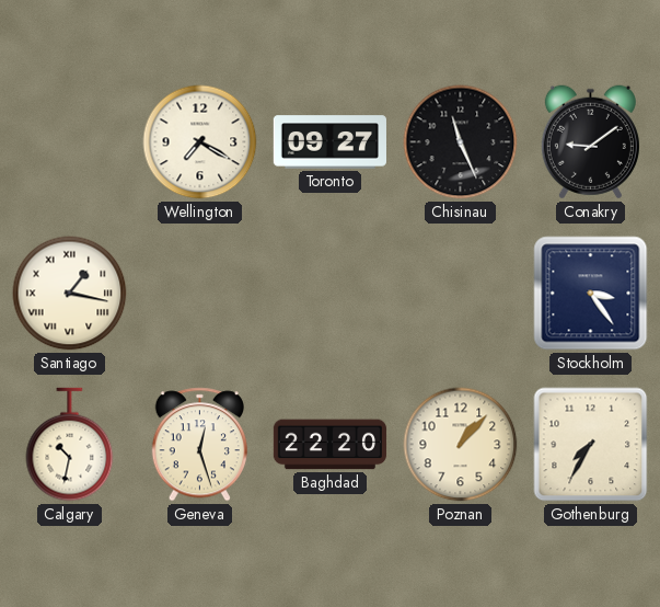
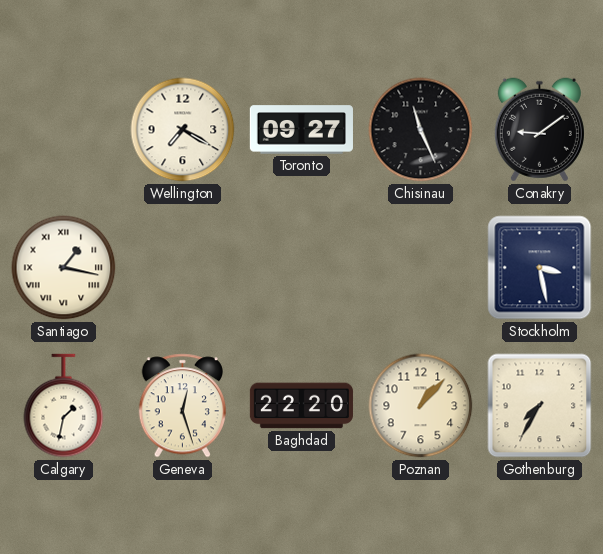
Stockholm: 3:24 -> 3:28
Calgary: 10:32 -> 1:32
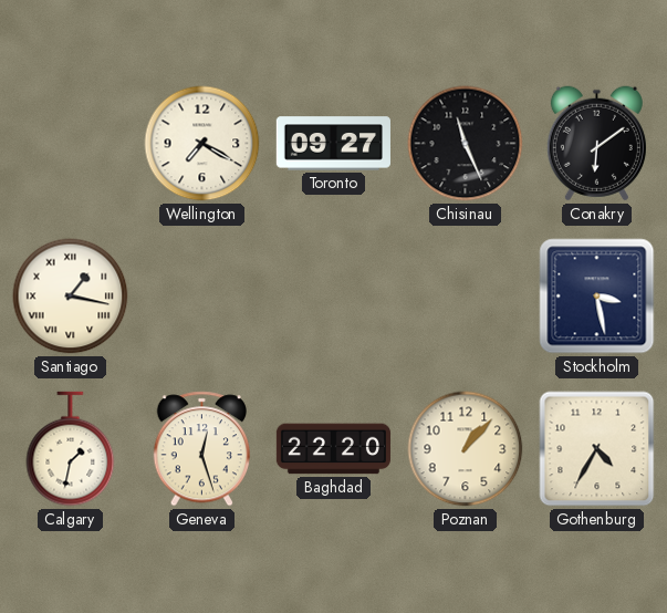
Conakry: 9:09 -> 6:09
Gothenburg: 7:35 -> 4:35
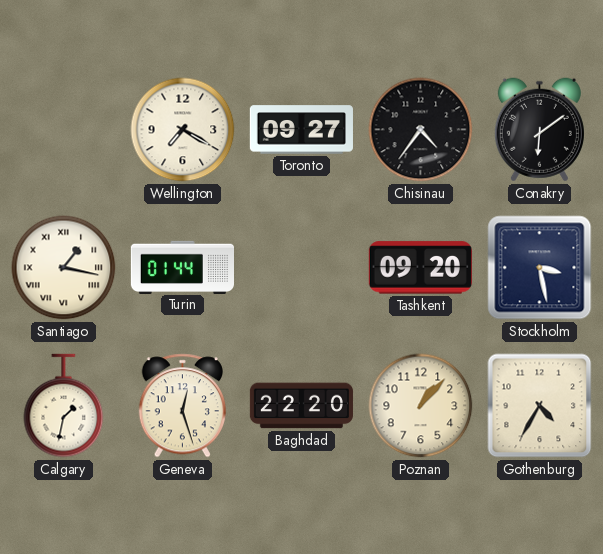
Chisinau: 11:26 -> 4:36
Turin: none -> 01:44
Tashkent: none -> 09:20
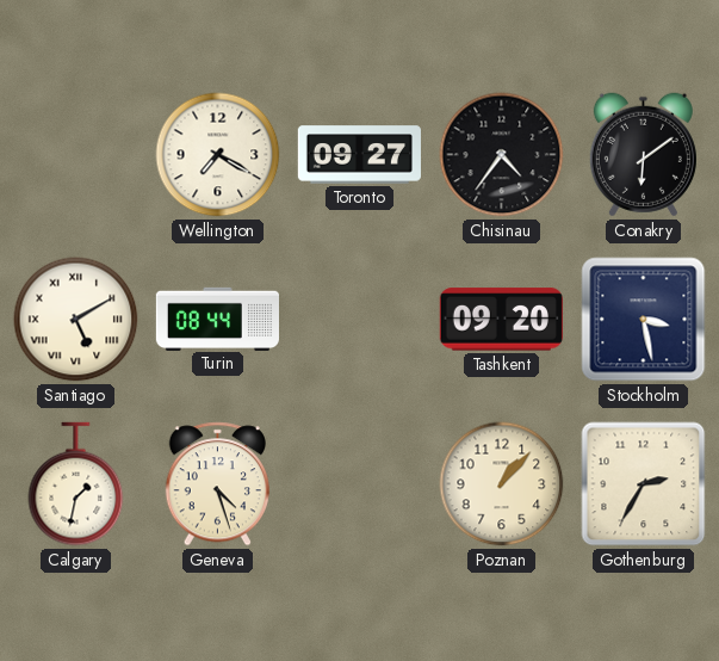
Santiago: 1:17 -> 5:10
Turin: 01:44 -> 08:44
Geneva: 12:27 -> 4:27
Baghdad: 22:20 -> none
Gothenburg: 4:35 -> 2:35
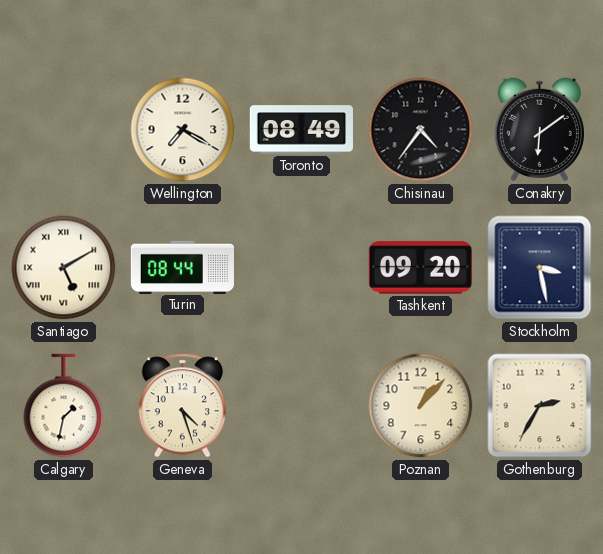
Toronto: 09:27 -> 08:49
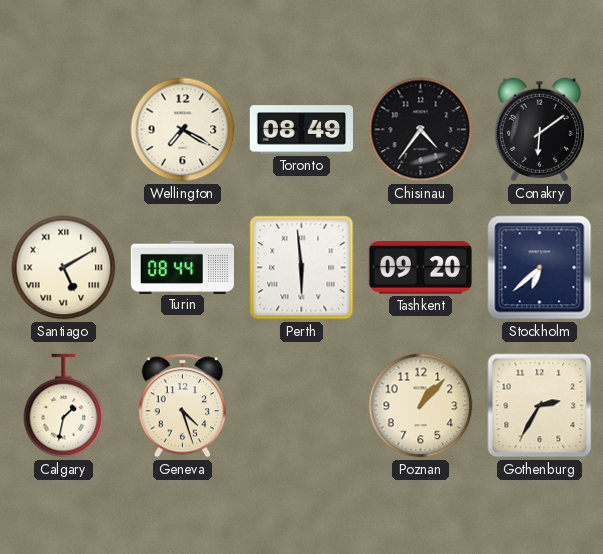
Perth: none -> 5:59
Stockholm: 3:28 -> 6:38
